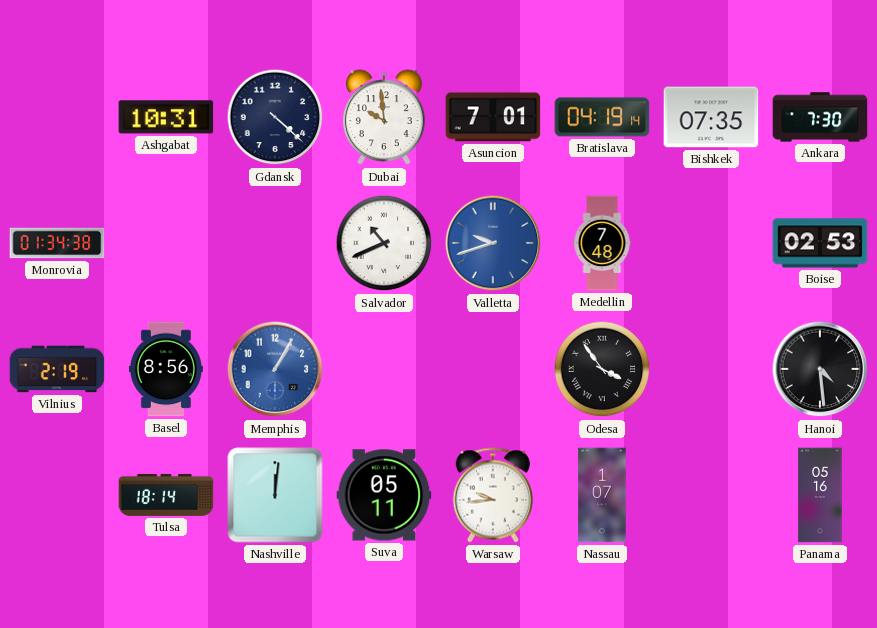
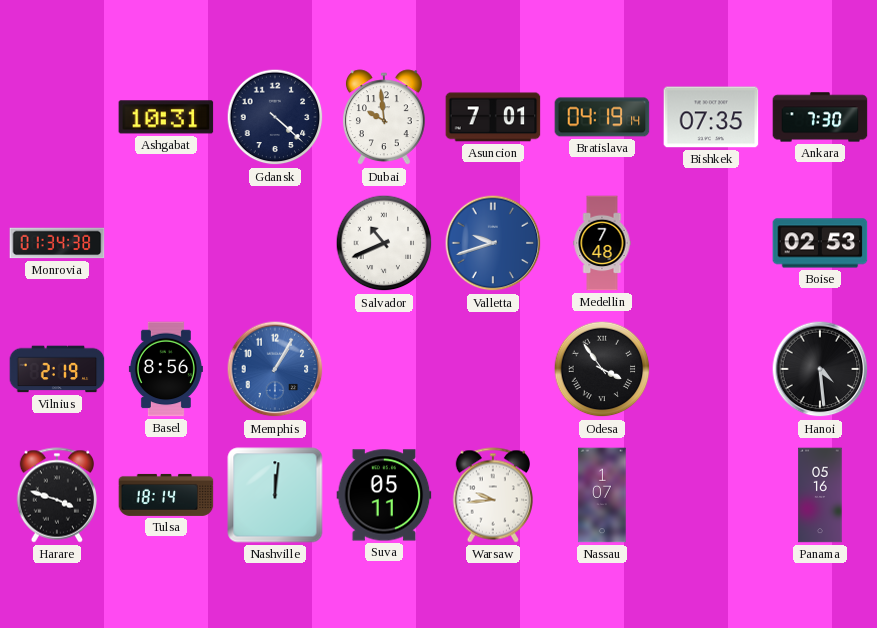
Harare: none -> 3:48
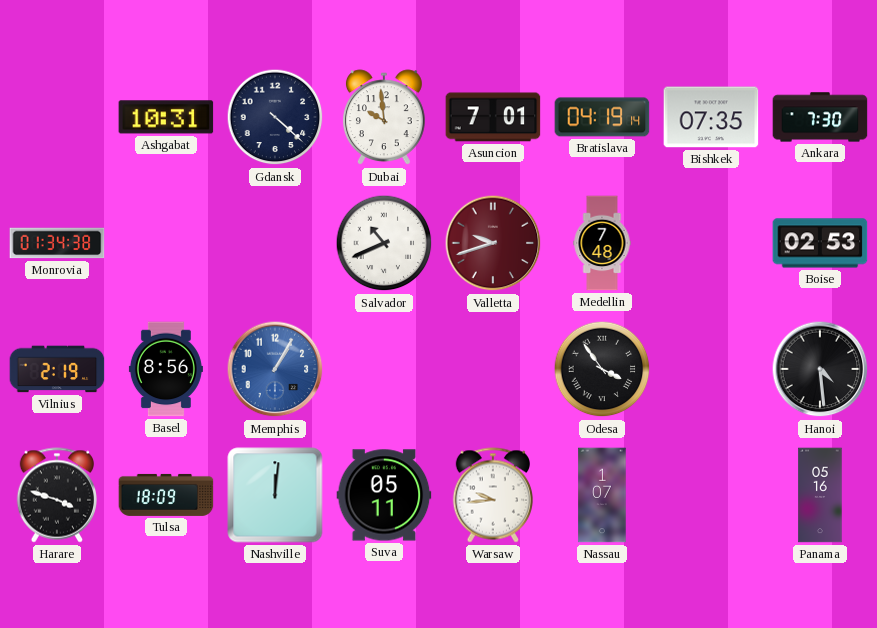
Valletta dial: blue -> burgundy
Tulsa: 18:14 -> 18:09
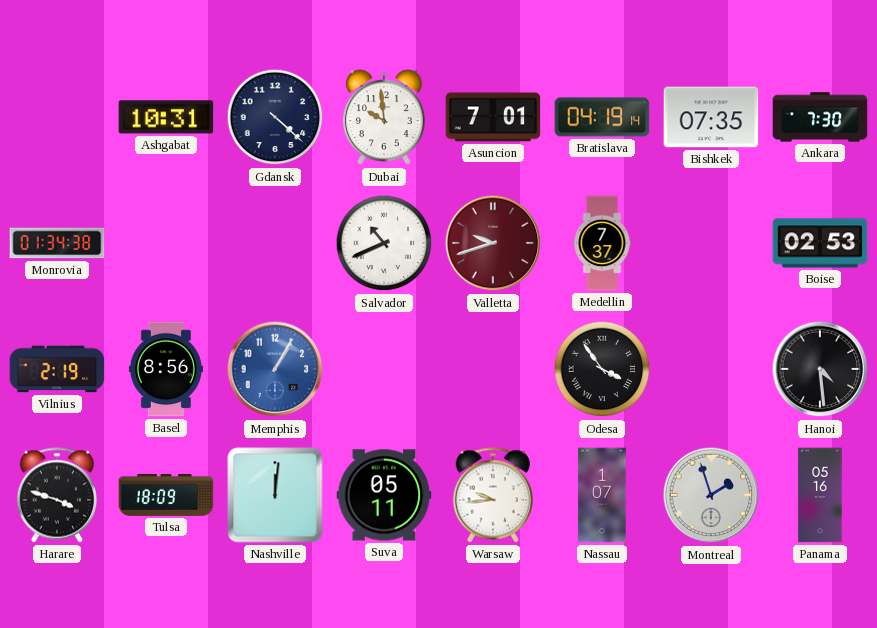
Medellin: 7:48 -> 7:37
Montreal: none -> 1:57
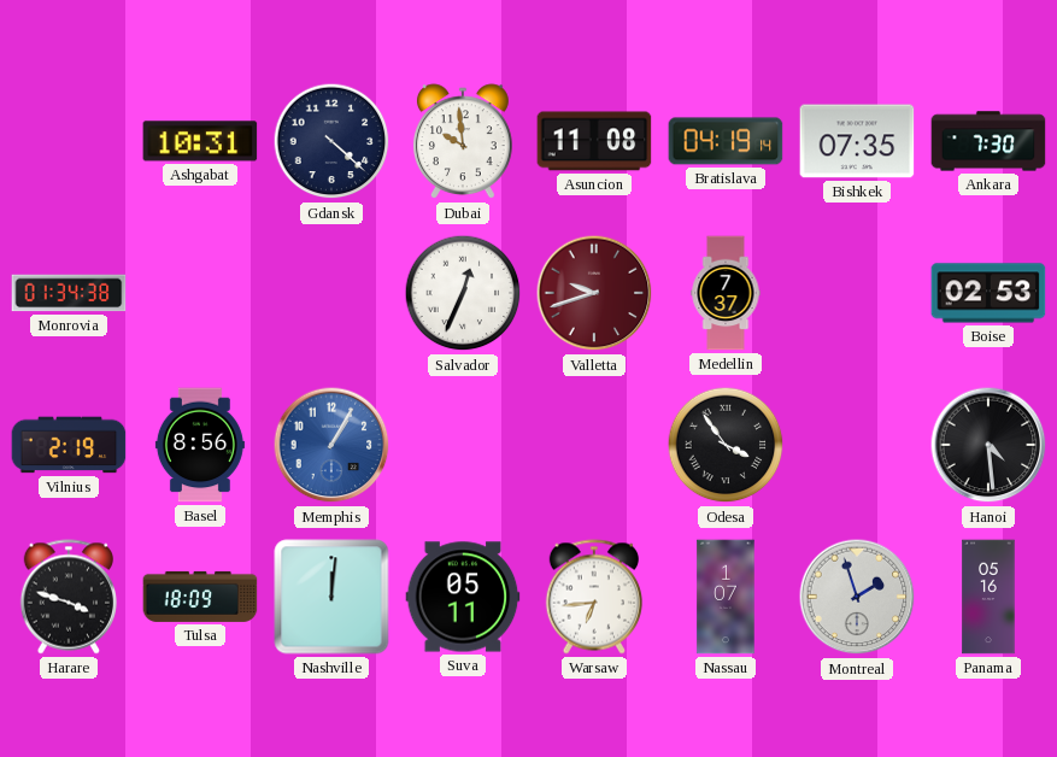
Asuncion: 7:01 -> 11:08
Salvador: 10:41 -> 12:34
Warsaw: 9:44 -> 6:44
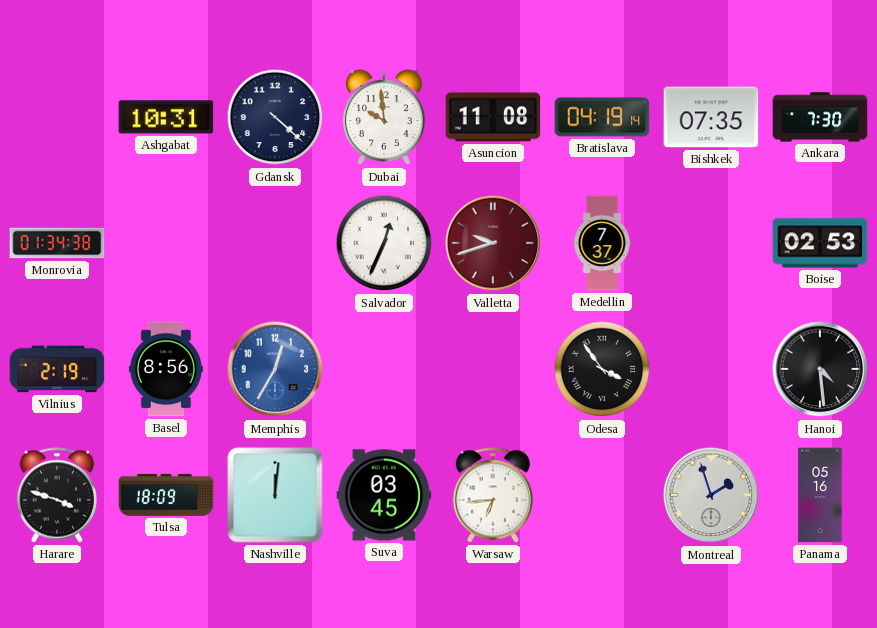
Memphis: 1:05 -> 12:35
Suva: 05:11 -> 03:45
Nassau: 1:07 -> none
